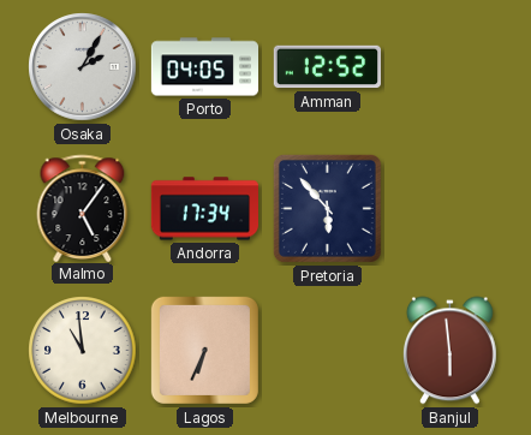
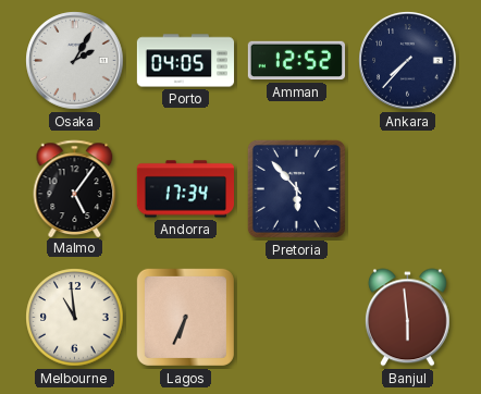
Ankara: none -> 7:37
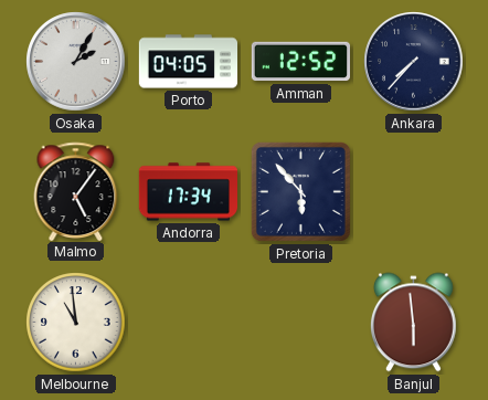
Lagos: 6:34 -> none
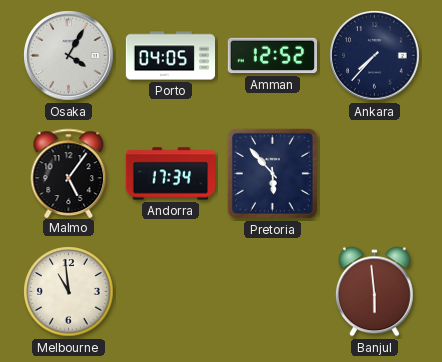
Osaka: 2:05 -> 4:05
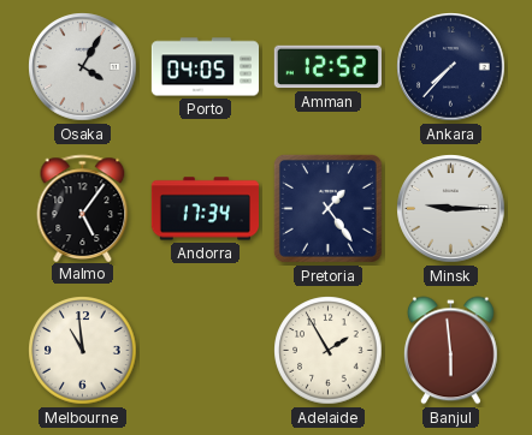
Pretoria: 5:53 -> 1:24
Minsk: none -> 9:15
Adelaide: none -> 1:55
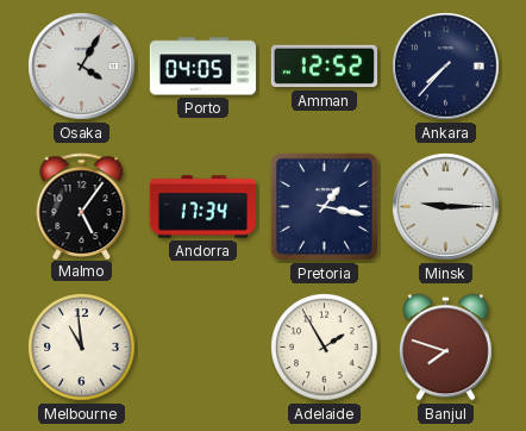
Pretoria: 1:24 -> 1:17
Banjul: 5:59 -> 7:48
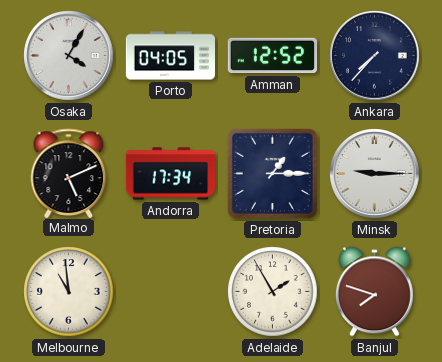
Malmo: 5:06 -> 5:11
Pretoria: 1:17 -> 1:15
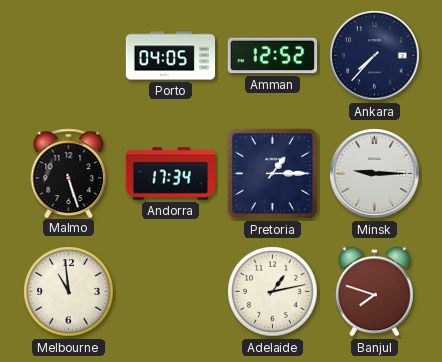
Osaka: 4:05 -> none
Malmo: 5:11 -> 5:27
Adelaide: 1:55 -> 1:13
